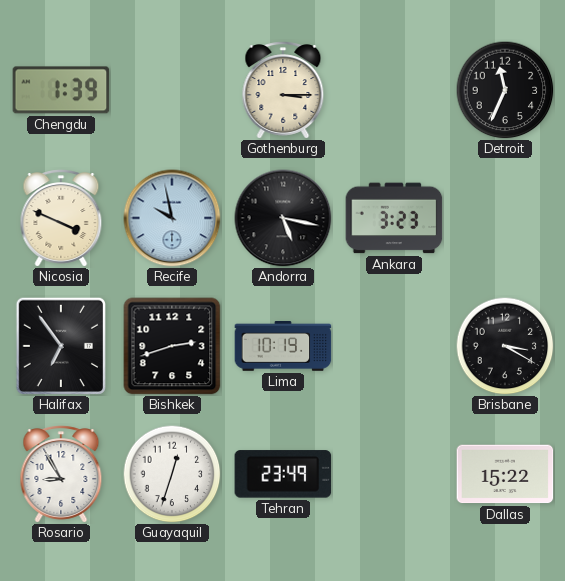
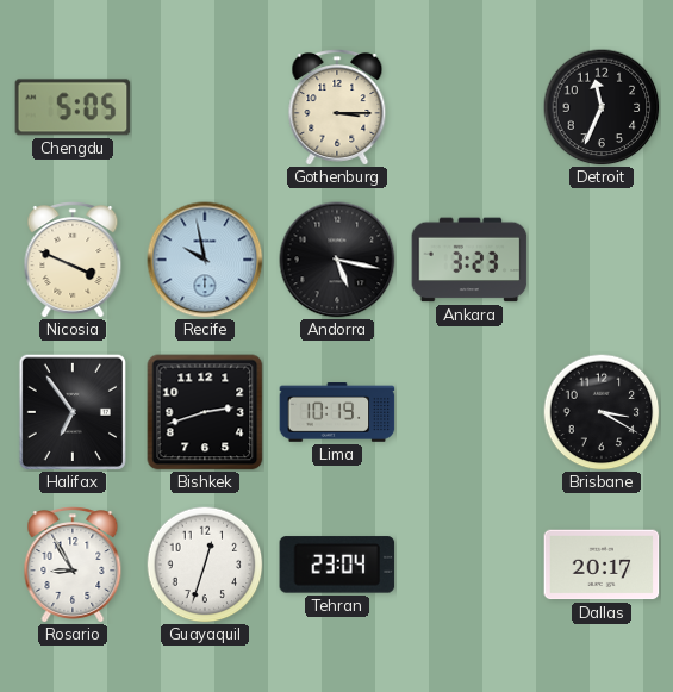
Chengdu: 1:39 -> 5:05
Tehran: 23:49 -> 23:04
Dallas: 15:22 -> 20:17
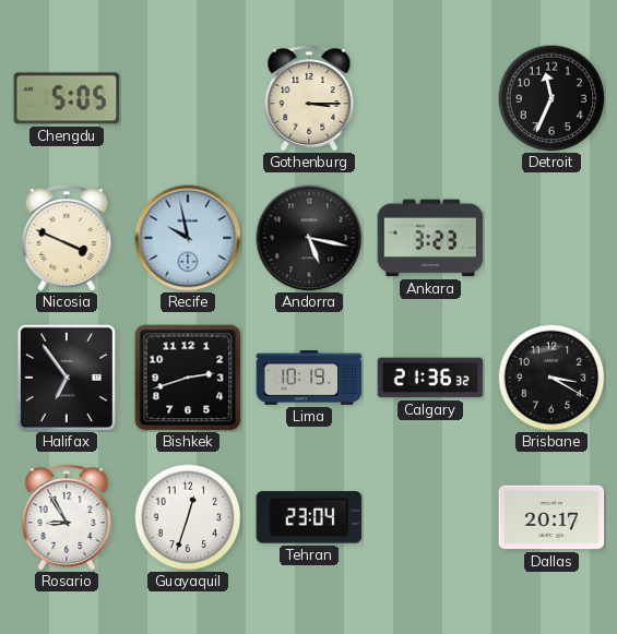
Calgary: none -> 21:36
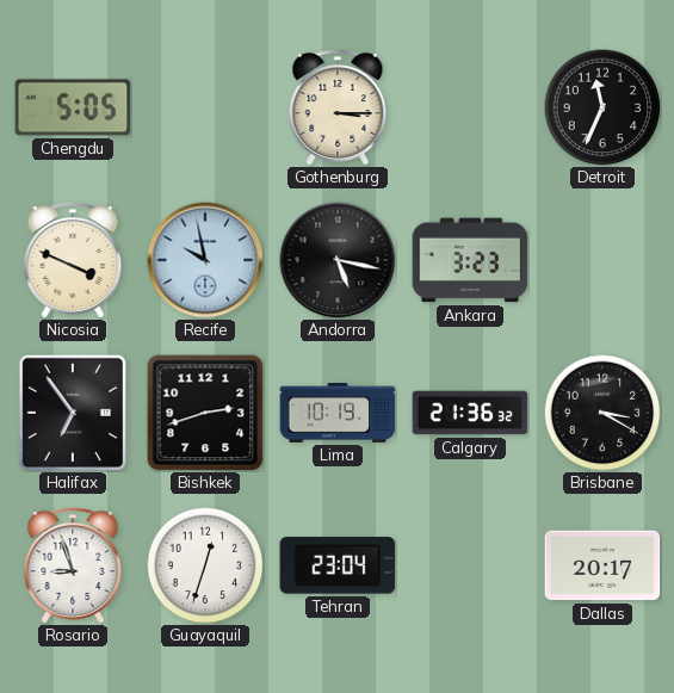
Rosario: 8:55 -> 8:57
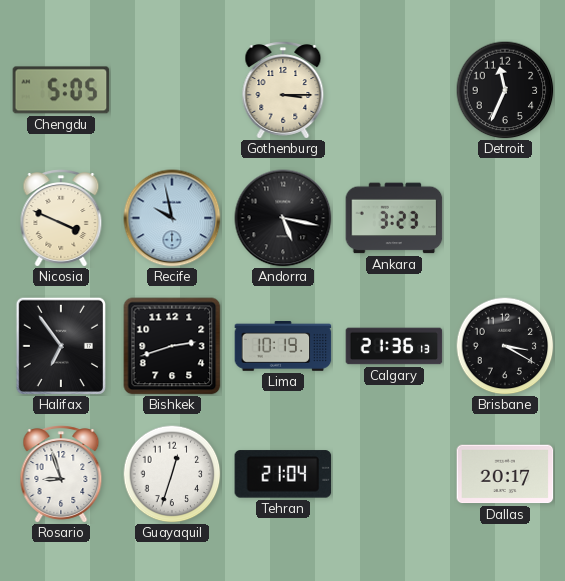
Calgary: 21:36:32 -> 21:36:13
Tehran: 23:04 -> 21:04
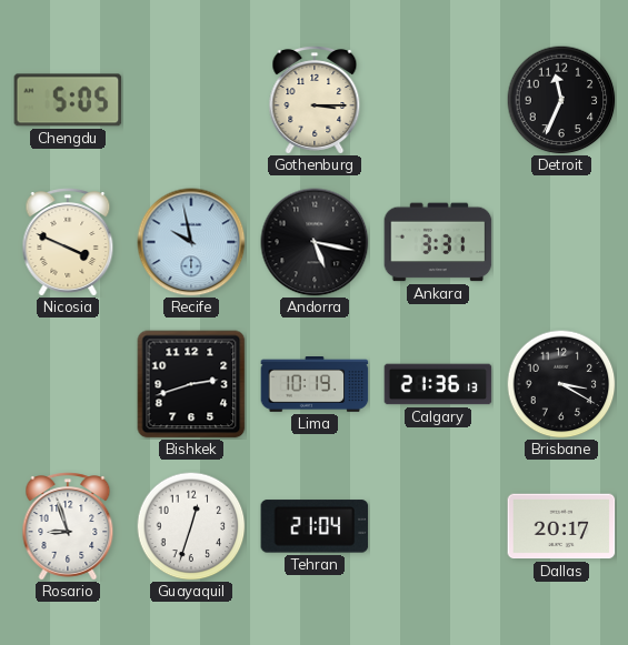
Ankara: 3:23 -> 3:31
Halifax: 6:54 -> none
